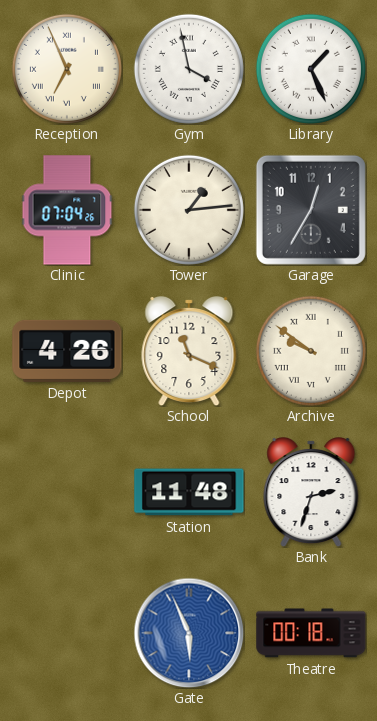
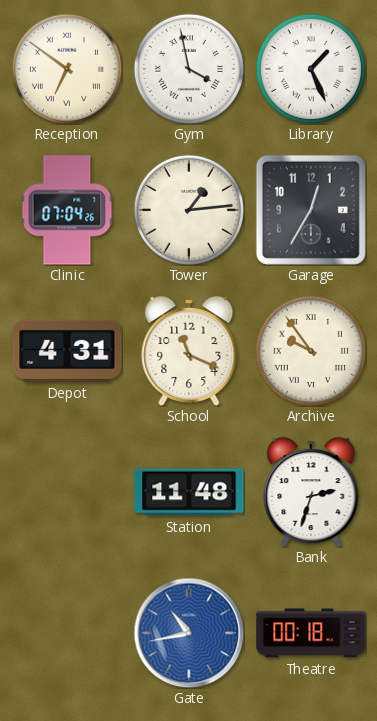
Reception: 6:56 -> 6:51
Depot: 4:26 -> 4:31
Archive: 9:51 -> 9:54
Gate: 5:56 -> 10:43
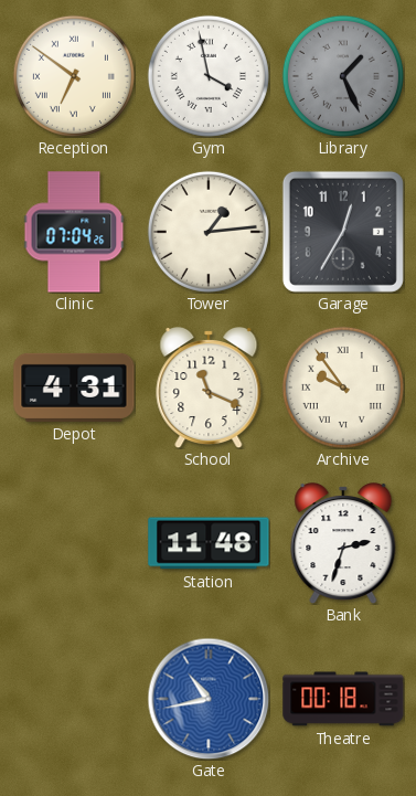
Library dial: white -> grey
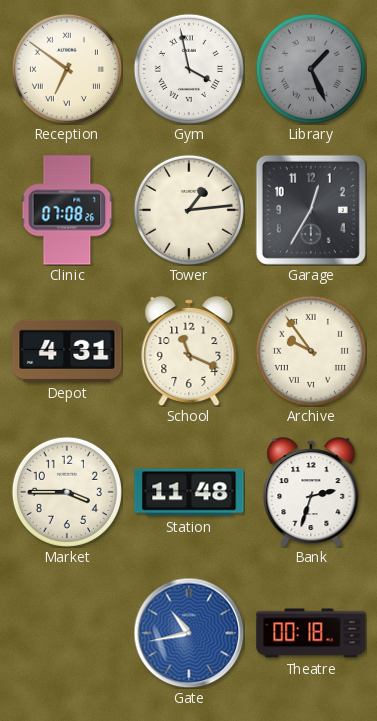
Clinic: 07:04 -> 07:08
Market: none -> 3:45
